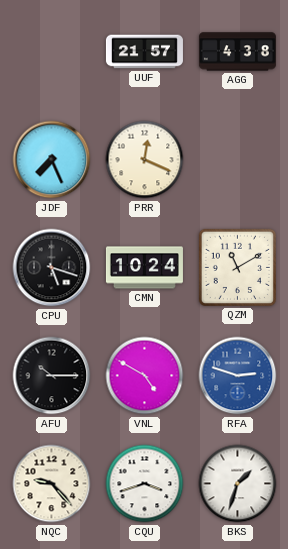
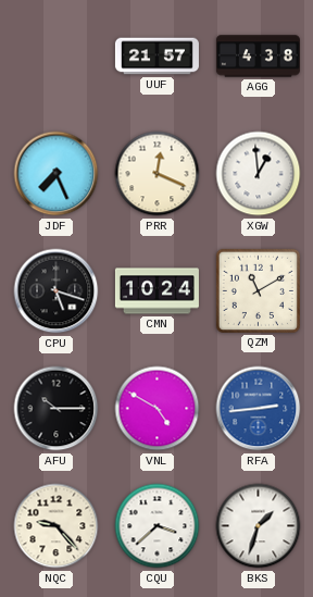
XGW: none -> 12:59
RFA: 2:48 -> 2:44
CQU: 3:42 -> 3:38
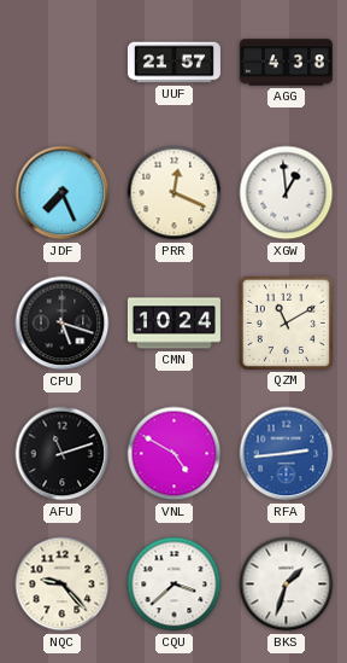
AFU: 10:15 -> 11:12
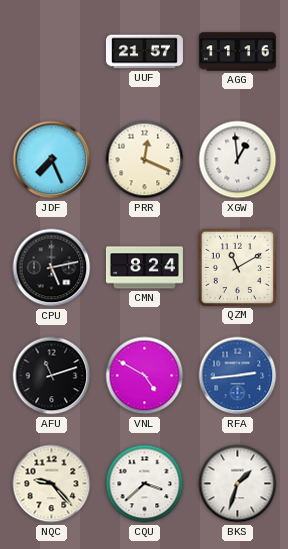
AGG: 4:38 -> 11:16
CPU: 5:18 -> 5:13
CMN: 10:24 -> 8:24
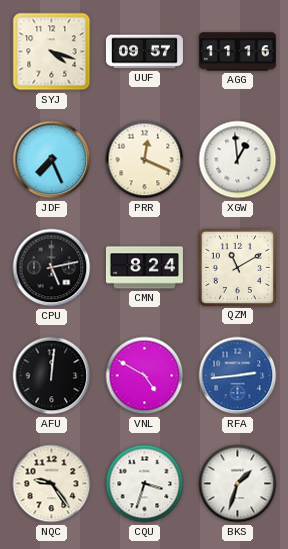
SYJ: none -> 4:18
UUF: 21:57 -> 09:57
AFU: 11:12 -> 12:01
NQC: 9:23 -> 9:24
CQU: 3:38 -> 3:33
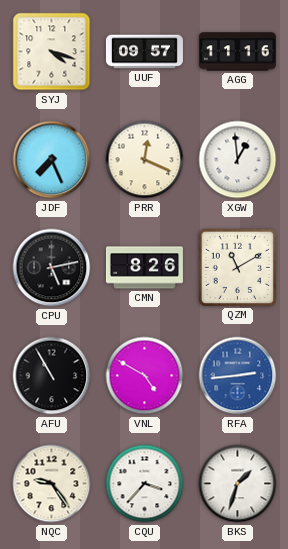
CMN: 8:24 -> 8:26
AFU: 12:01 -> 10:55
CQU: 3:33 -> 3:37
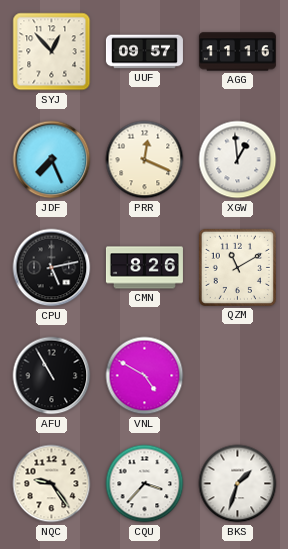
SYJ: 4:18 -> 12:53
RFA: 2:44 -> none
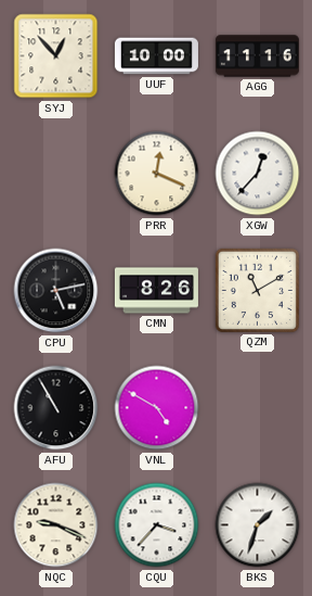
UUF: 09:57 -> 10:00
JDF: 7:26 -> none
XGW: 12:59 -> 12:37
NQC: 9:24 -> 9:19
